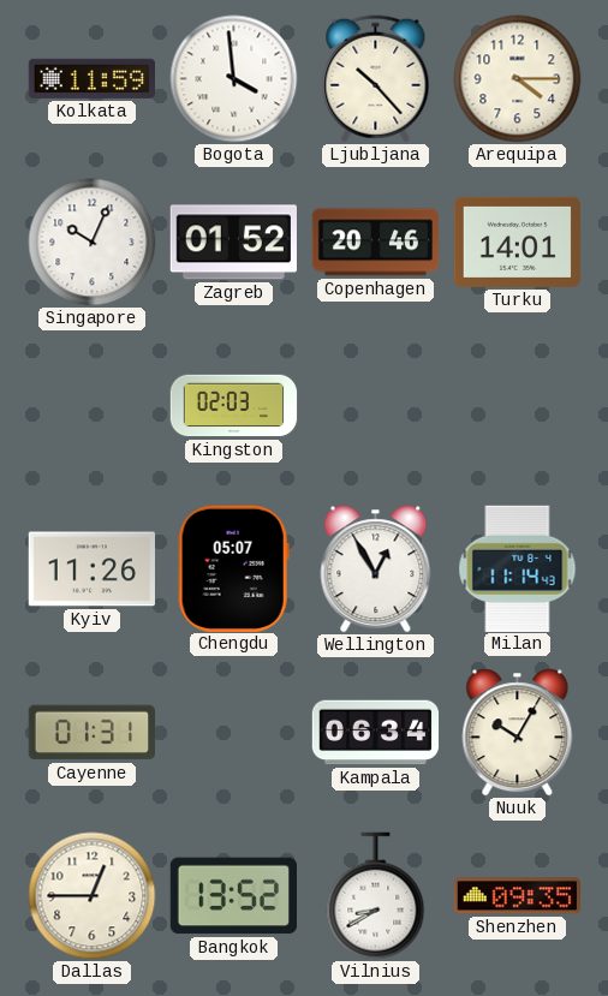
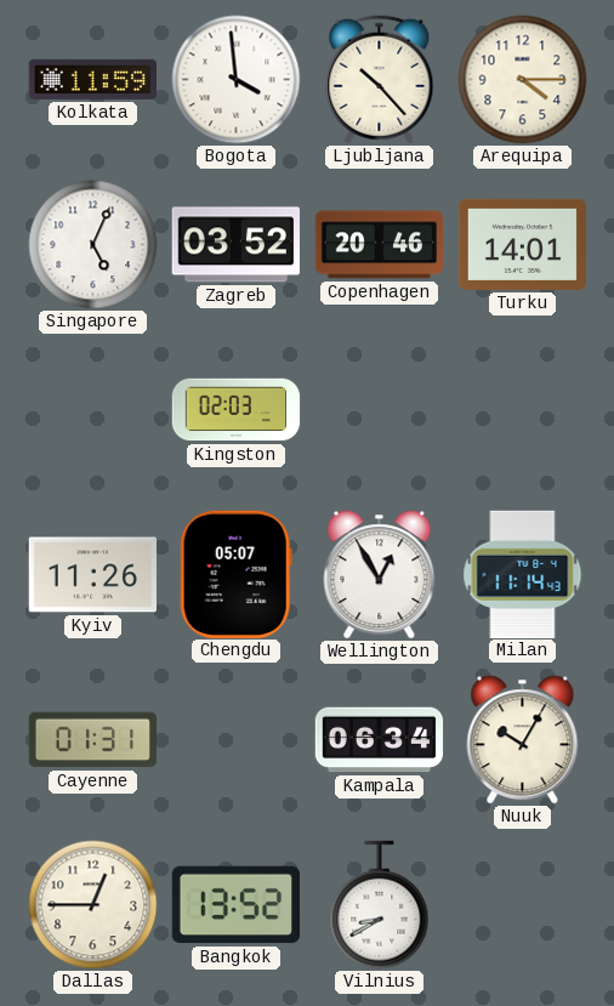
Singapore: 10:04 -> 5:04
Zagreb: 01:52 -> 03:52
Shenzhen: 09:35 -> none
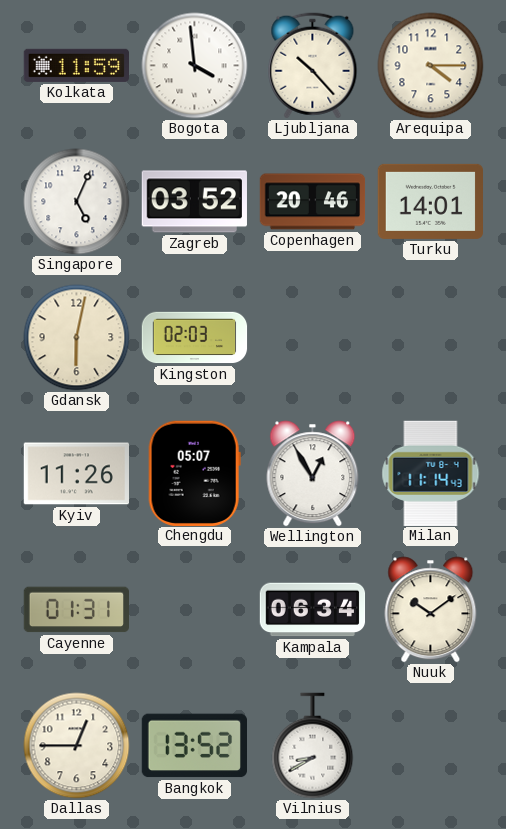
Gdansk: none -> 6:02
Nuuk: 10:05 -> 10:09
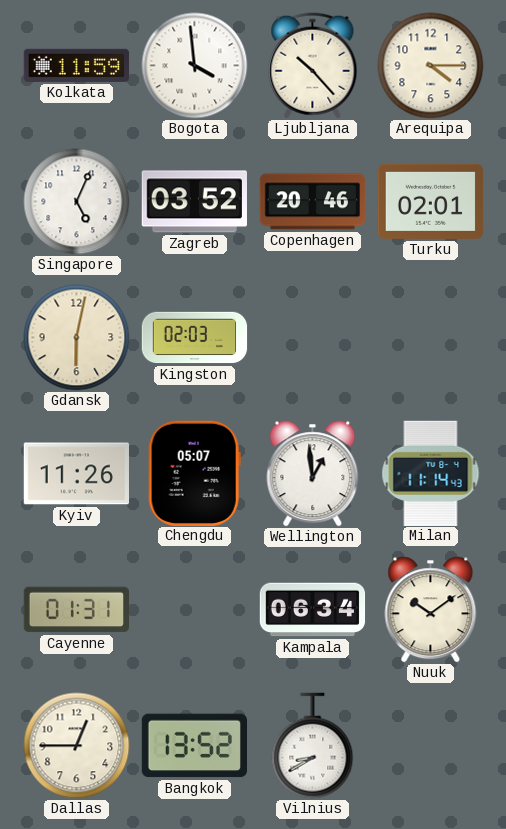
Turku: 14:01 -> 02:01
Wellington: 12:55 -> 12:59
